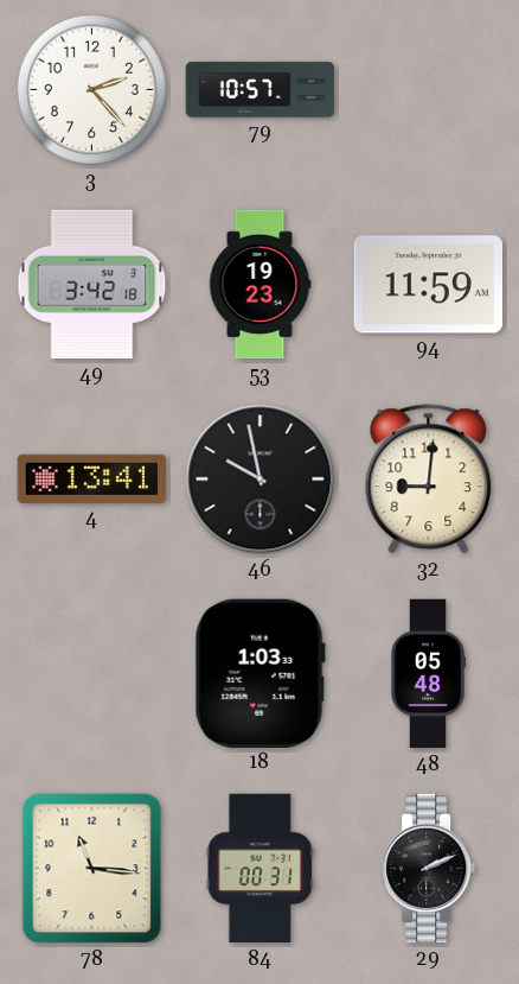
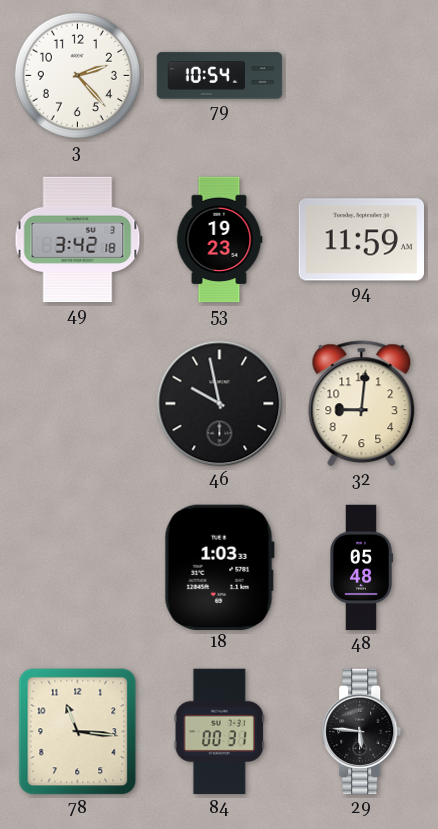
79: 10:57 -> 10:54
4: 13:41 -> none
29: 2:11 -> 5:46
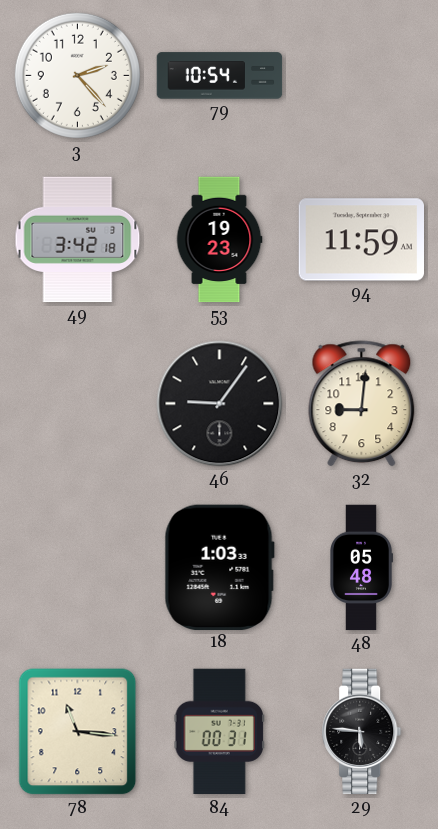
46: 9:58 -> 9:06
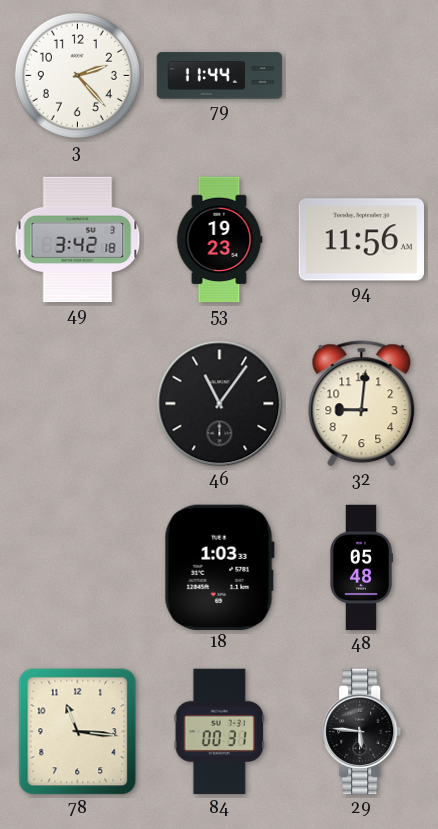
79: 10:54 -> 11:44
94: 11:59 -> 11:56
46: 9:06 -> 11:06
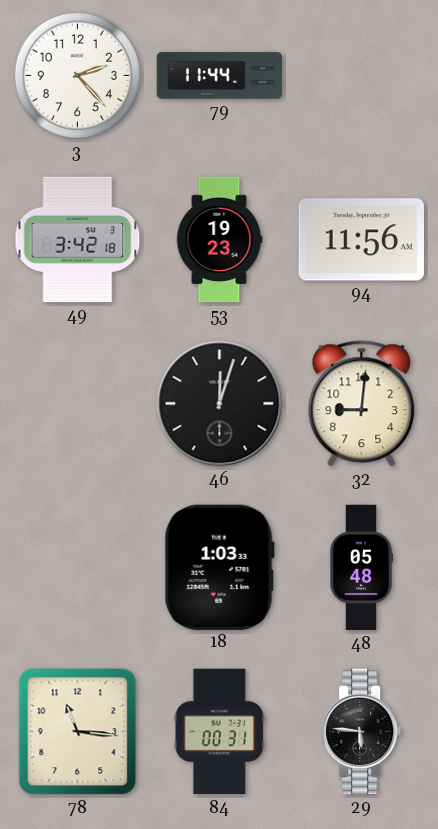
46: 11:06 -> 12:03
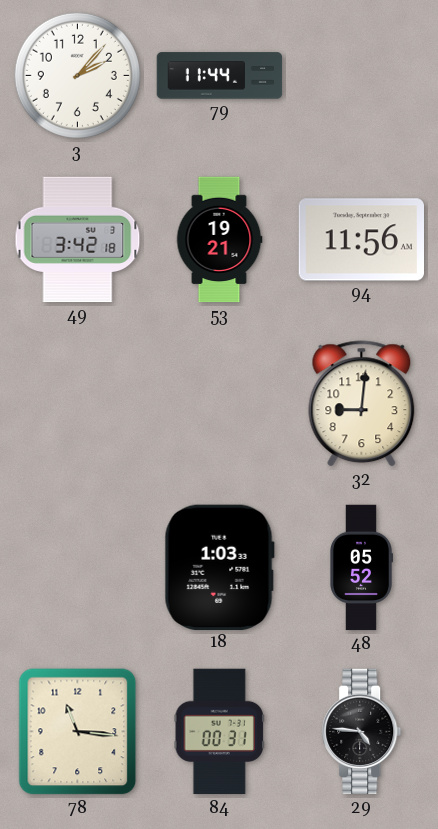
3: 2:23 -> 2:07
53: 19:23 -> 19:21
46: 12:03 -> none
48: 05:48 -> 05:52
29: 5:46 -> 4:46
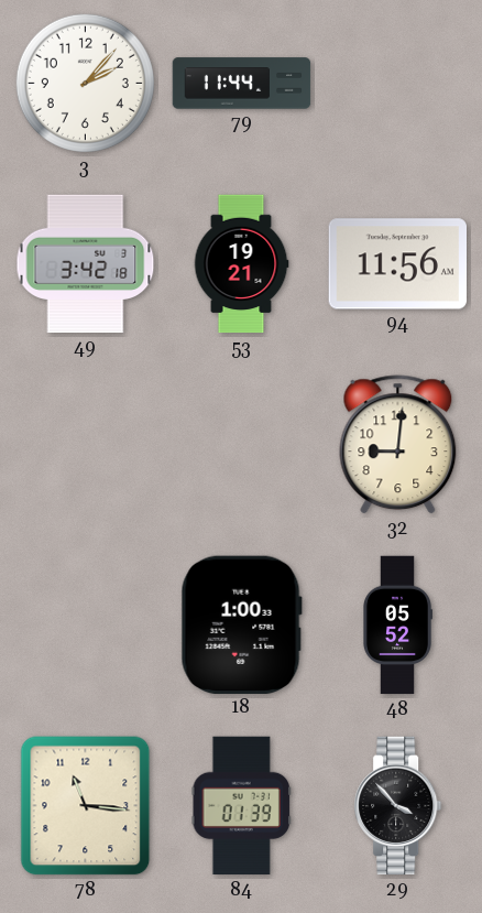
18: 1:03 -> 1:00
84: 00:31 -> 01:39
29: 4:46 -> 3:53
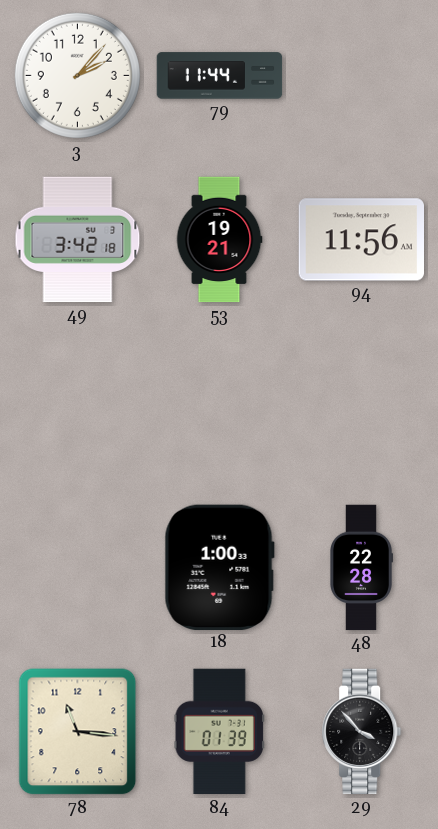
32: 9:01 -> none
48: 05:52 -> 22:28
